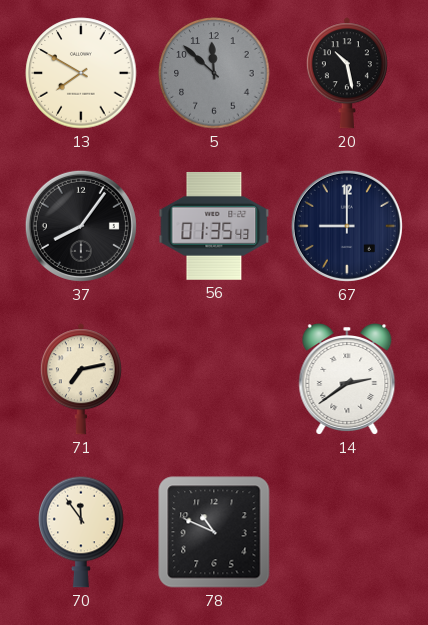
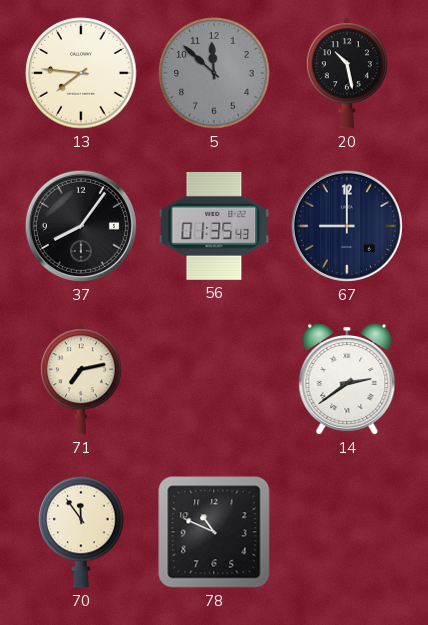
13: 7:50 -> 7:46
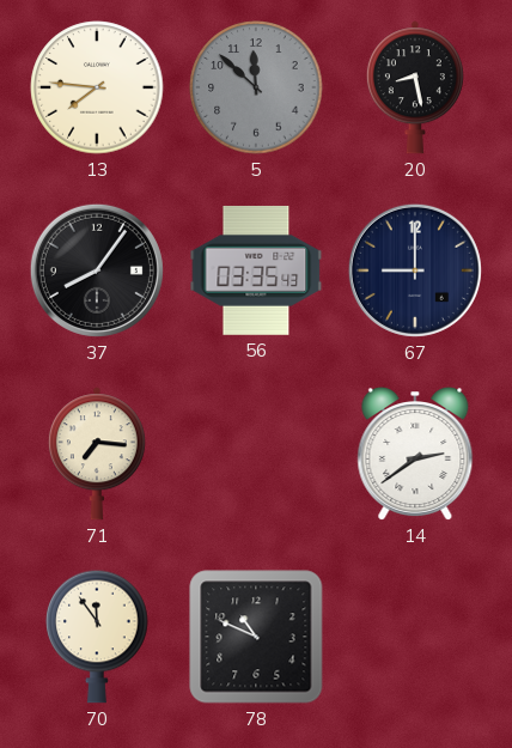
20: 10:28 -> 8:28
56: 01:35 -> 03:35
71: 7:13 -> 7:16
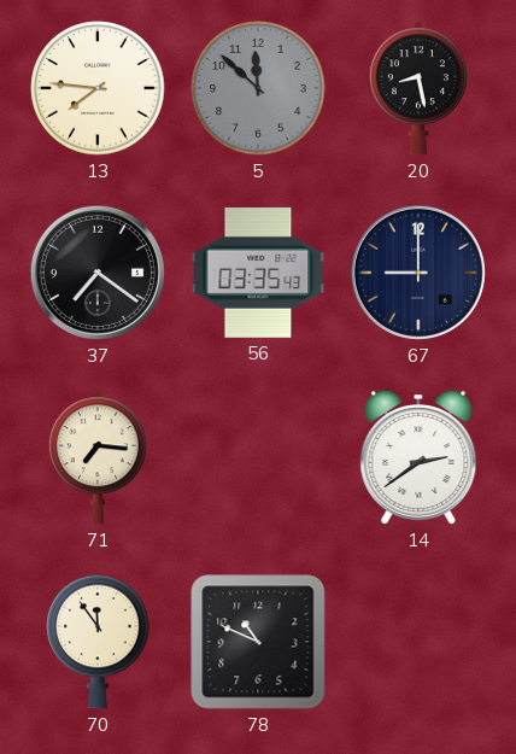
37: 8:06 -> 7:21
